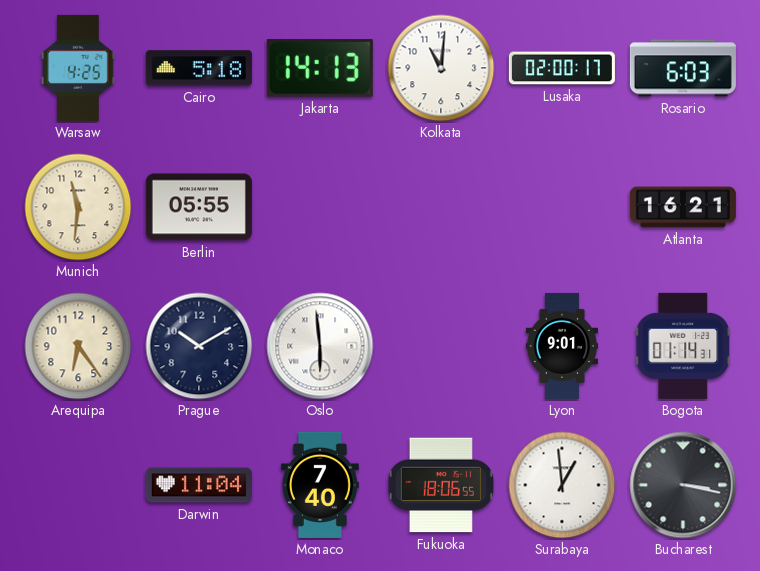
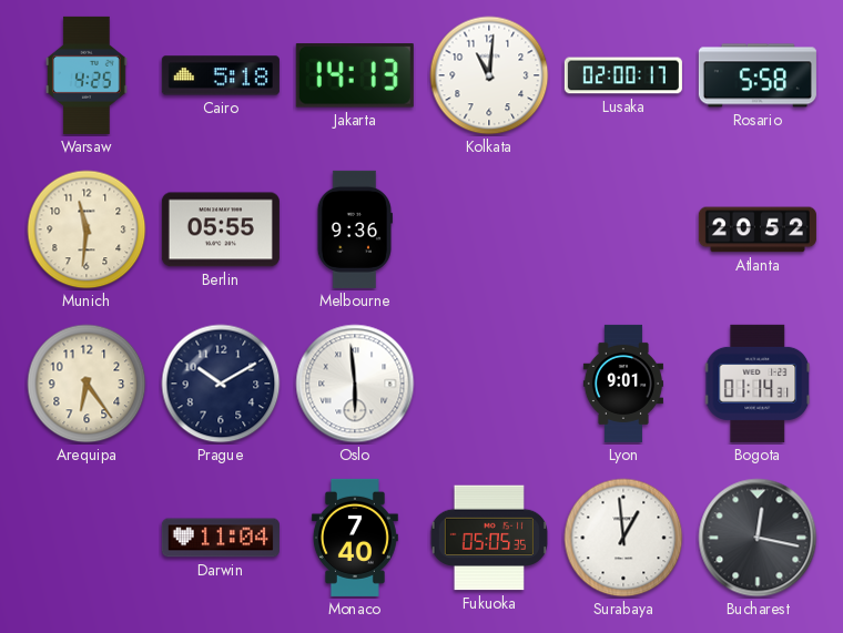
Rosario: 6:03 -> 5:58
Melbourne: none -> 9:36
Atlanta: 16:21 -> 20:52
Fukuoka: 18:06 -> 05:05
Bucharest: 3:17 -> 12:17
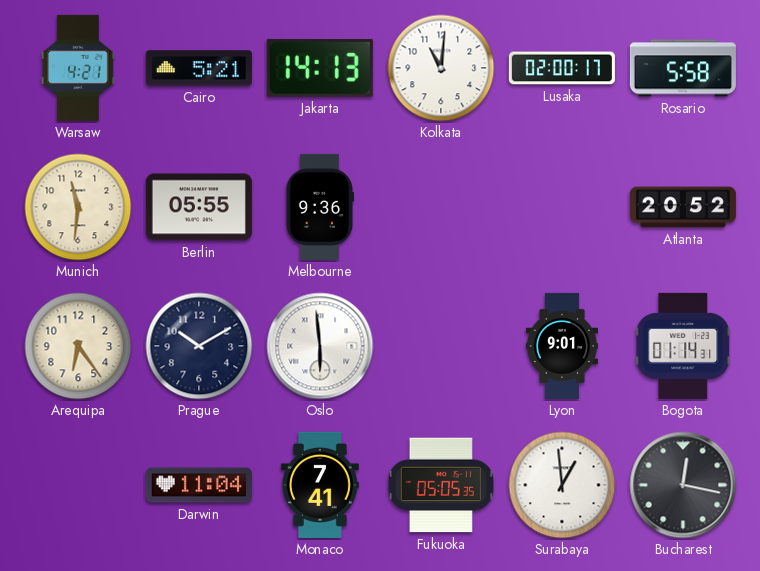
Warsaw: 4:25 -> 4:21
Cairo: 5:18 -> 5:21
Monaco: 7:40 -> 7:41
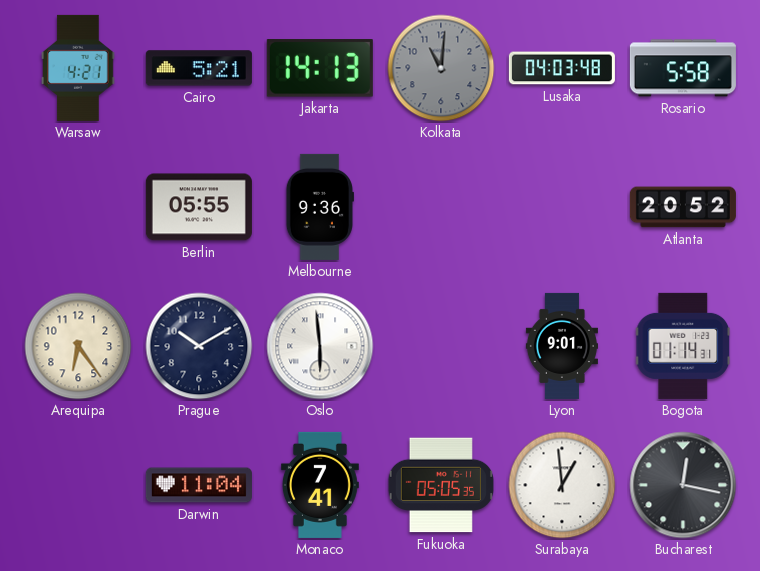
Kolkata dial: white -> grey
Lusaka: 02:00 -> 04:03
Munich: 11:31 -> none
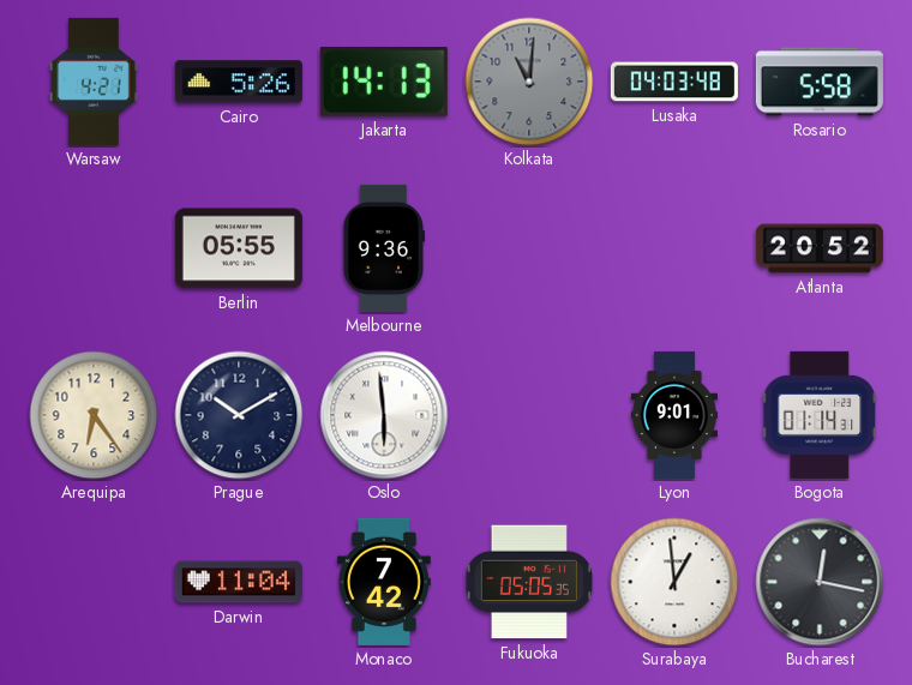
Cairo: 5:21 -> 5:26
Monaco: 7:41 -> 7:42
